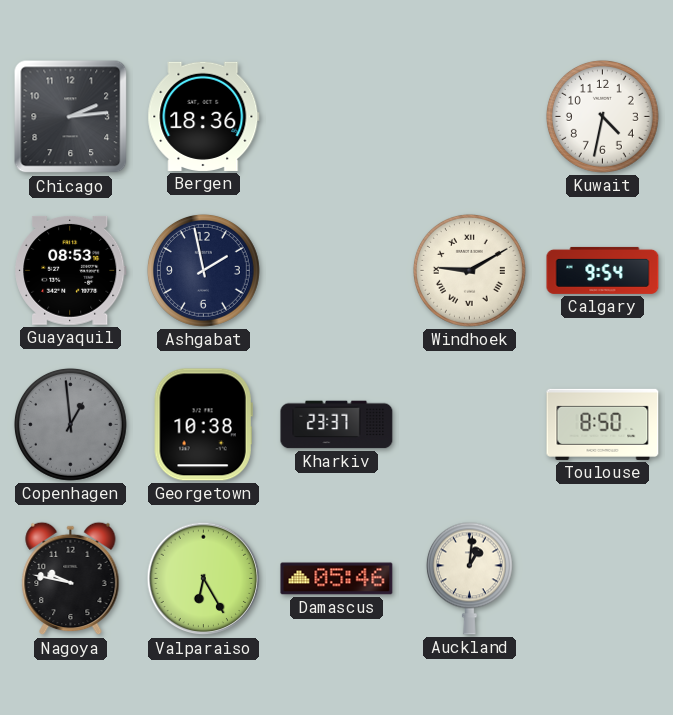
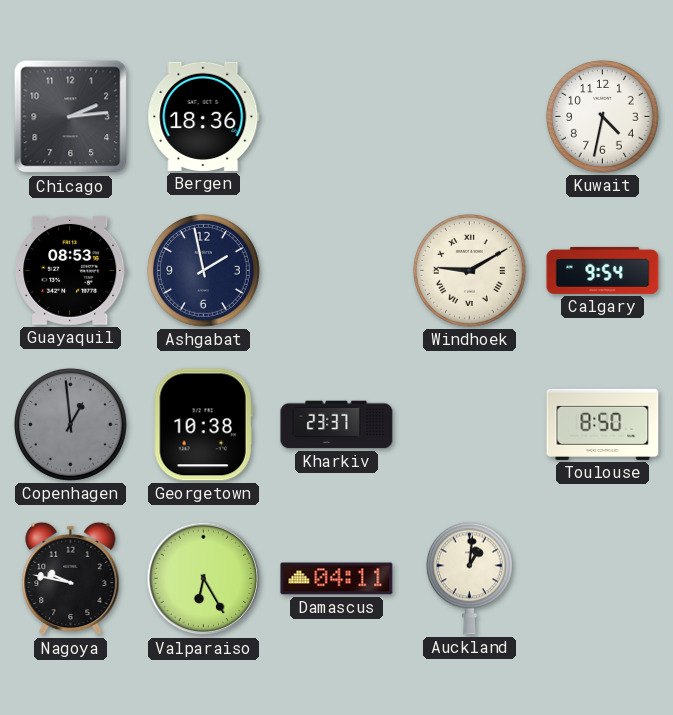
Damascus: 05:46 -> 04:11
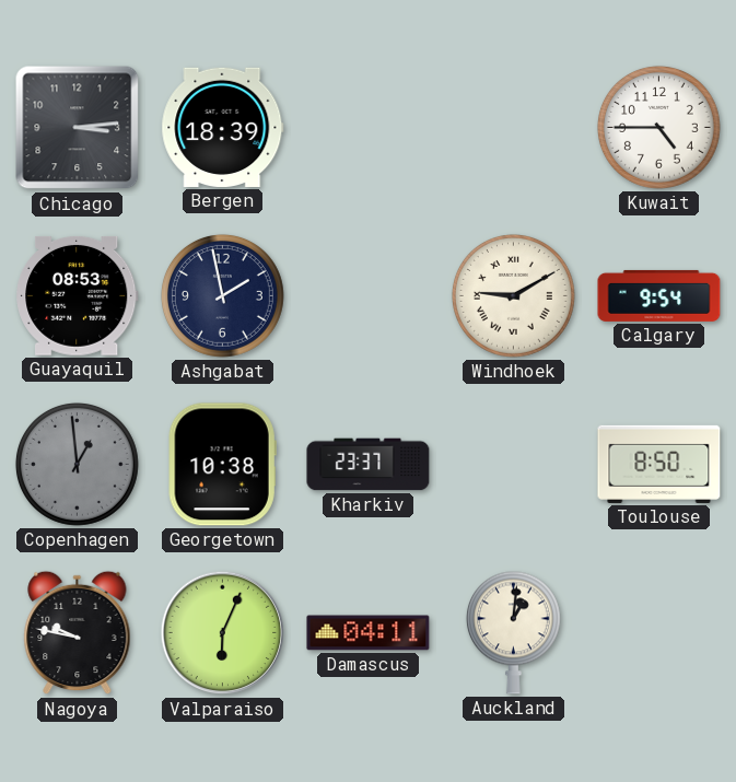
Chicago: 2:14 -> 3:14
Bergen: 18:36 -> 18:39
Kuwait: 4:32 -> 4:45
Valparaiso: 6:25 -> 6:04
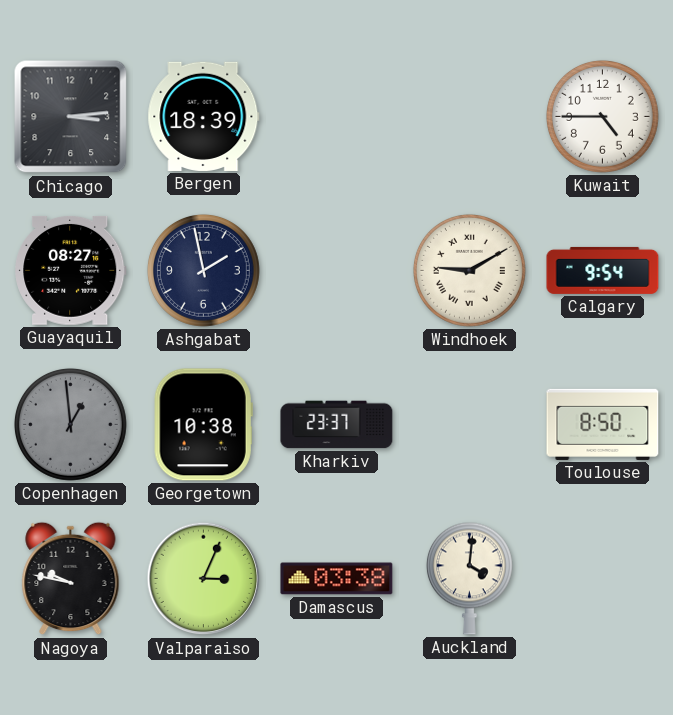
Guayaquil: 08:53 -> 08:27
Valparaiso: 6:04 -> 3:04
Damascus: 04:11 -> 03:38
Auckland: 1:01 -> 4:01
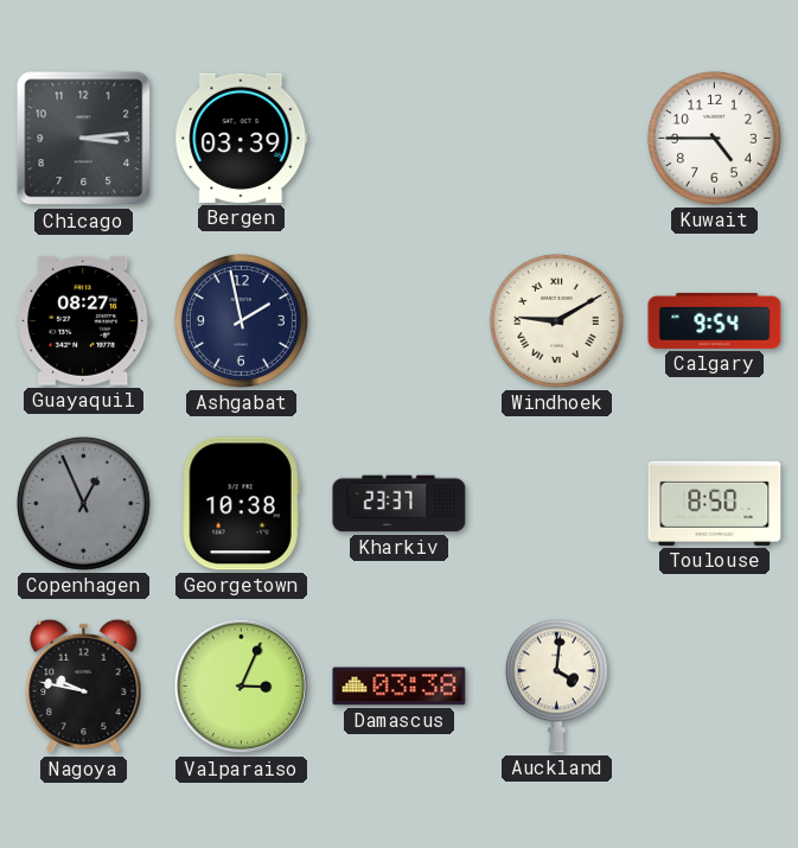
Bergen: 18:39 -> 03:39
Copenhagen: 12:59 -> 12:56
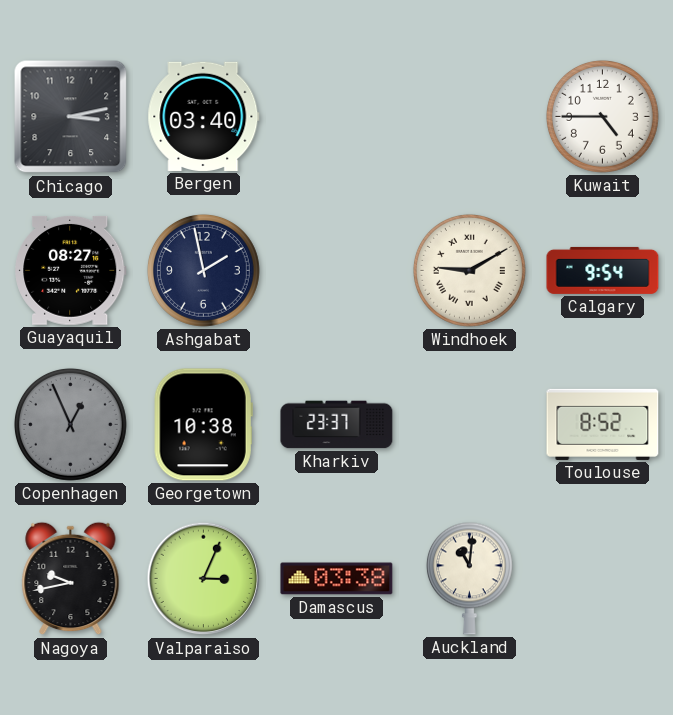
Chicago: 3:14 -> 3:13
Bergen: 03:39 -> 03:40
Toulouse: 8:50 -> 8:52
Nagoya: 9:47 -> 9:43
Auckland: 4:01 -> 11:01
